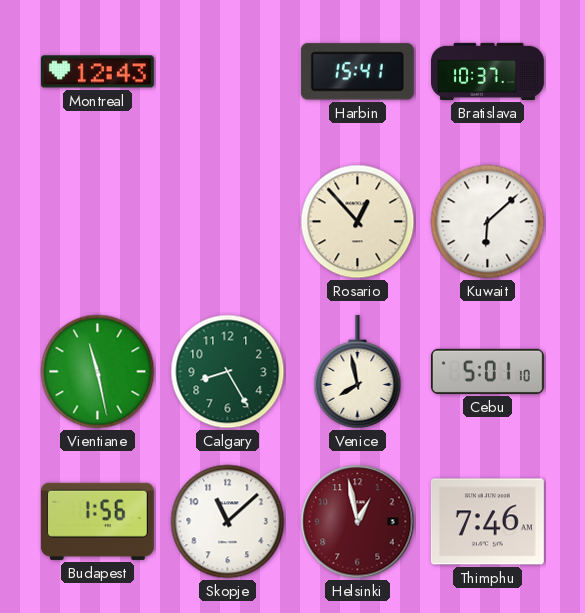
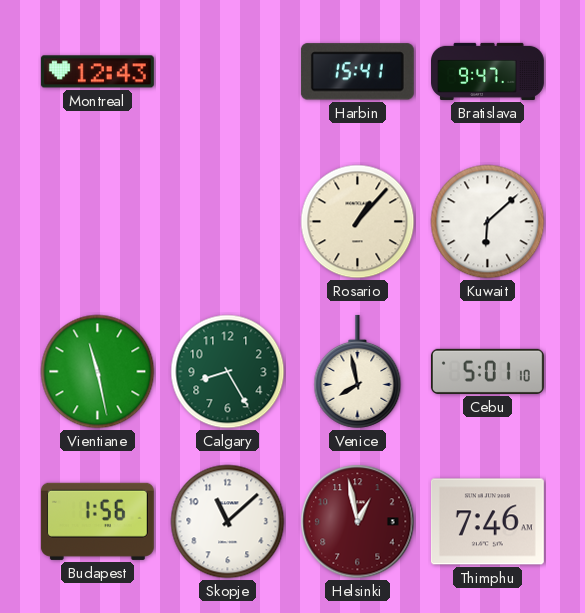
Bratislava: 10:37 -> 9:47
Rosario: 12:53 -> 1:07
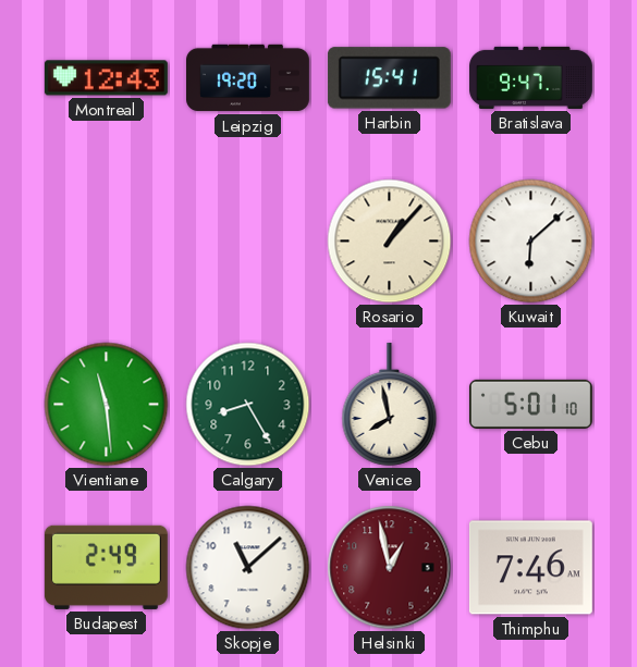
Leipzig: none -> 19:20
Vientiane: 11:28 -> 11:29
Budapest: 1:56 -> 2:49
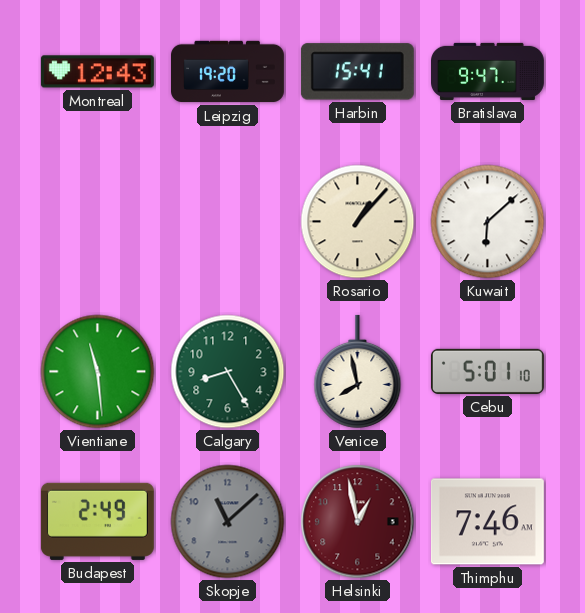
Skopje dial: white -> grey
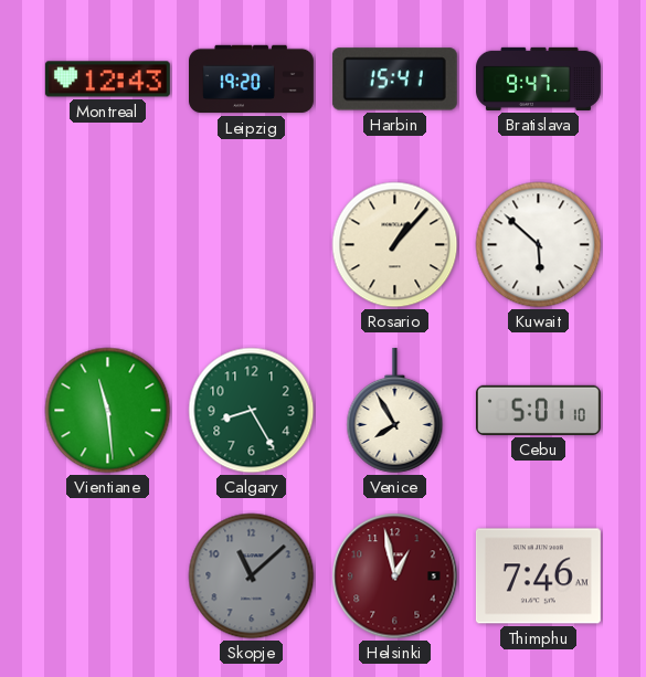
Kuwait: 6:08 -> 5:52
Venice: 7:58 -> 7:55
Budapest: 2:49 -> none
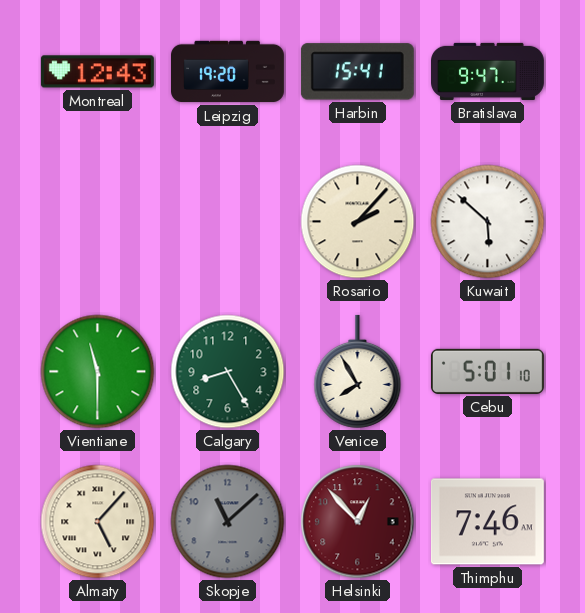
Rosario: 1:07 -> 2:07
Vientiane: 11:29 -> 11:30
Almaty: none -> 5:07
Helsinki: 12:58 -> 12:53
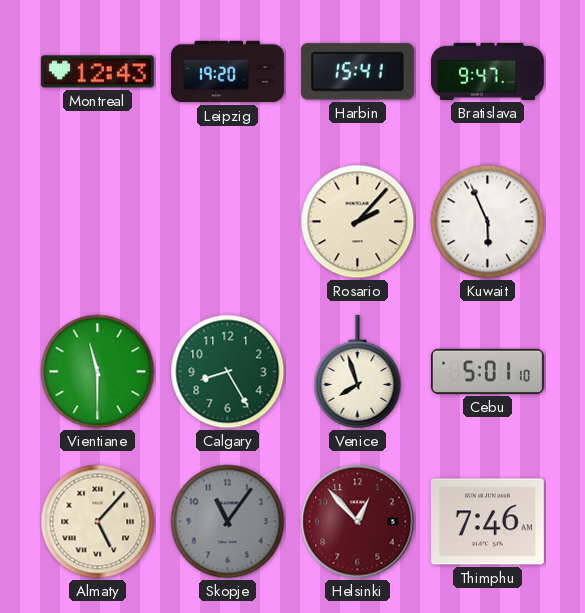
Kuwait: 5:52 -> 5:56
Venice: 7:55 -> 7:57
Skopje: 11:08 -> 11:06
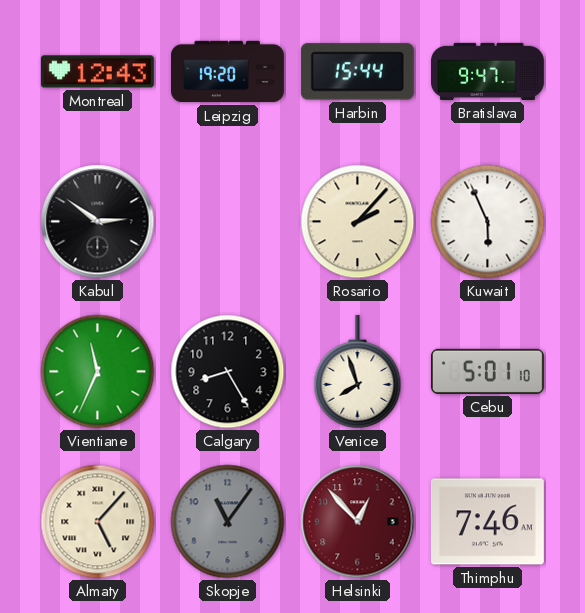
Harbin: 15:41 -> 15:44
Kabul: none -> 2:51
Vientiane: 11:30 -> 11:34
Calgary dial: green -> black
